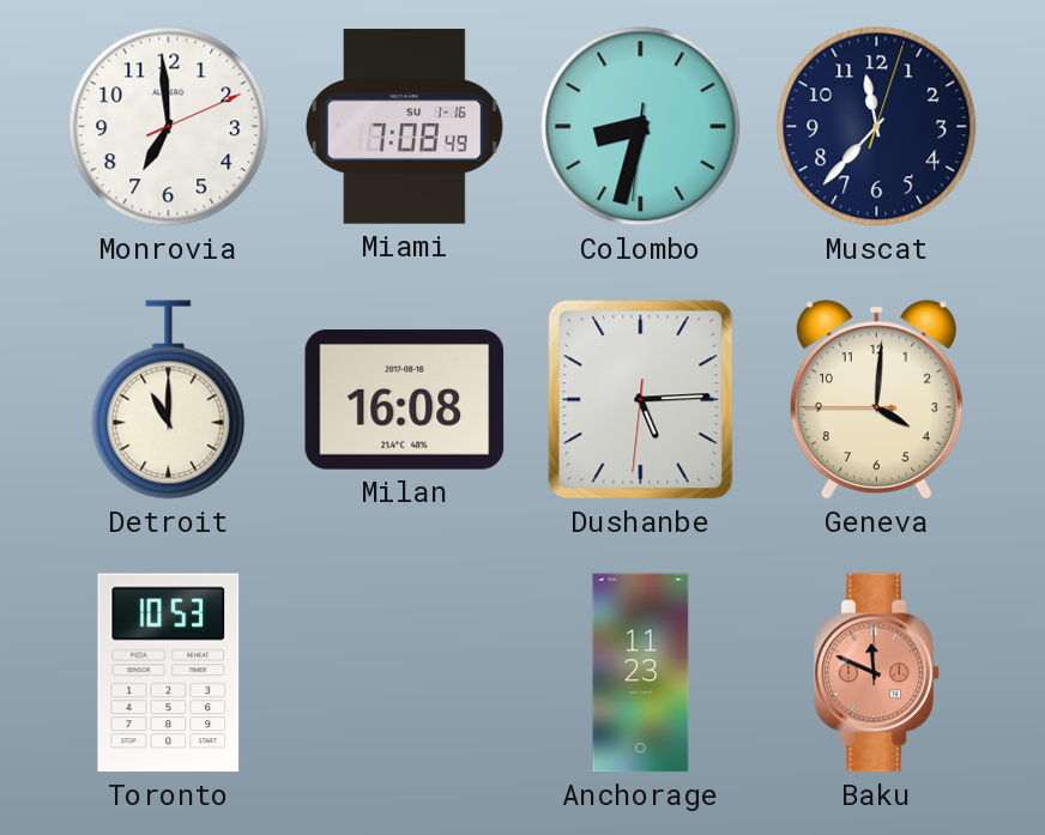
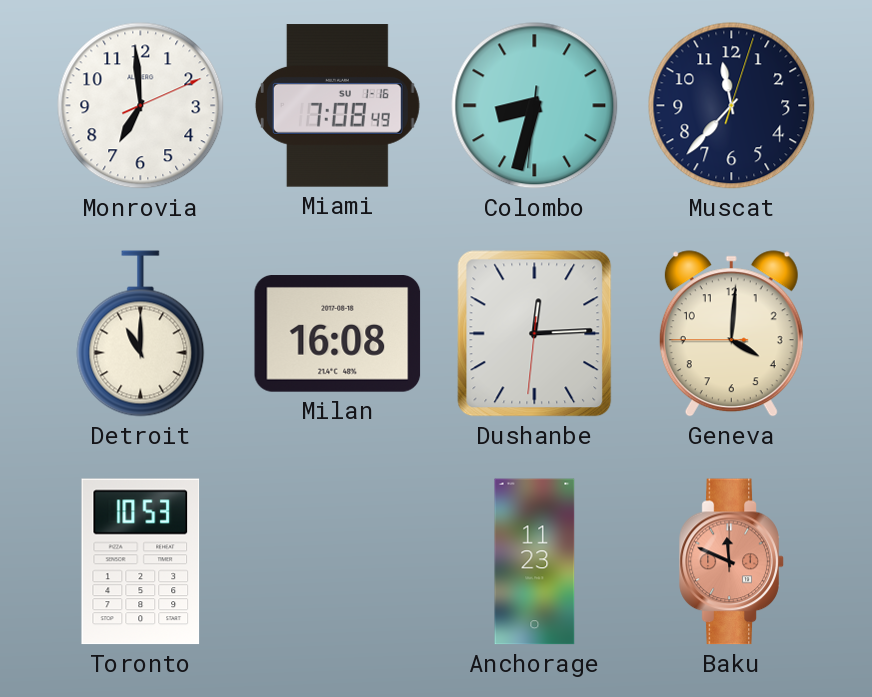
Dushanbe: 5:14 -> 12:14
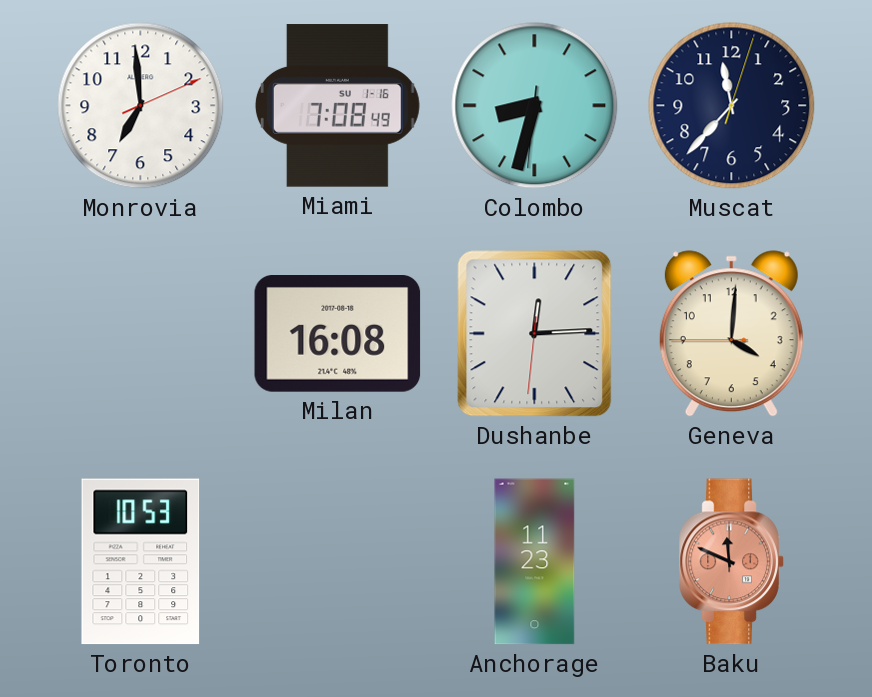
Detroit: 11:00 -> none
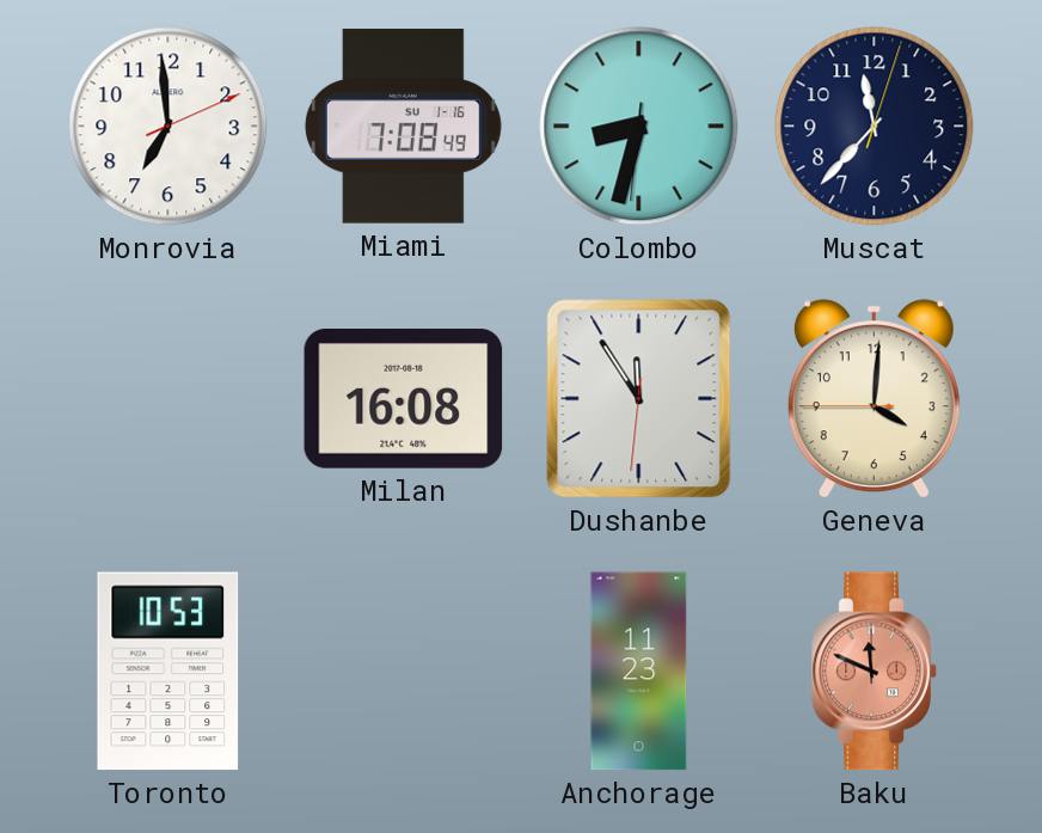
Dushanbe: 12:14 -> 11:54
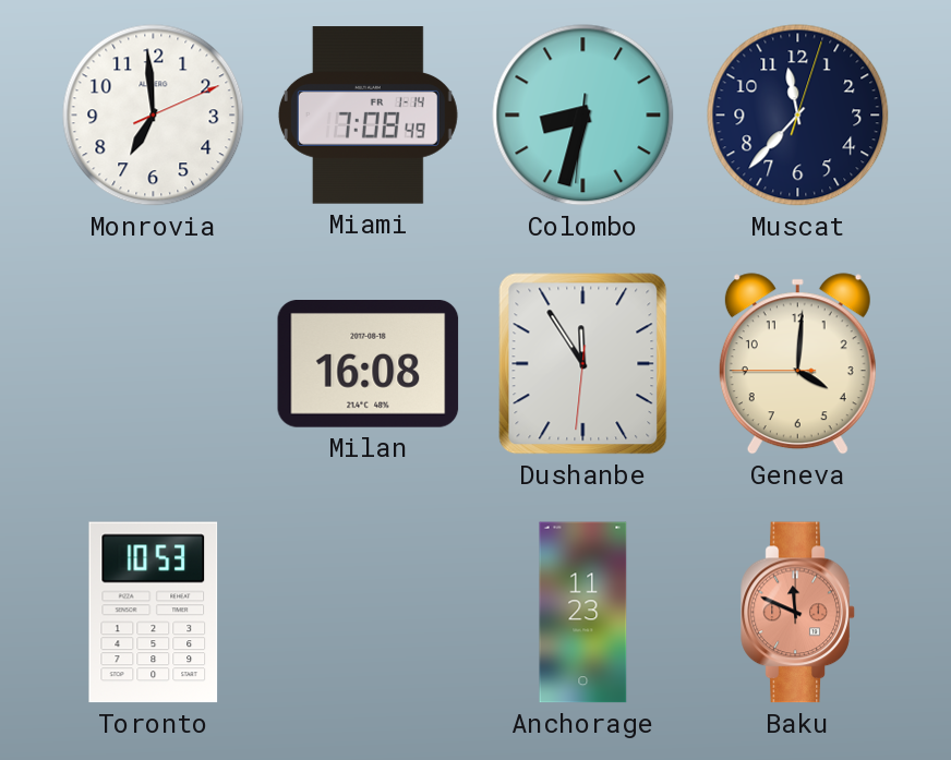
Miami date: SU 1-16 -> FR 1-14
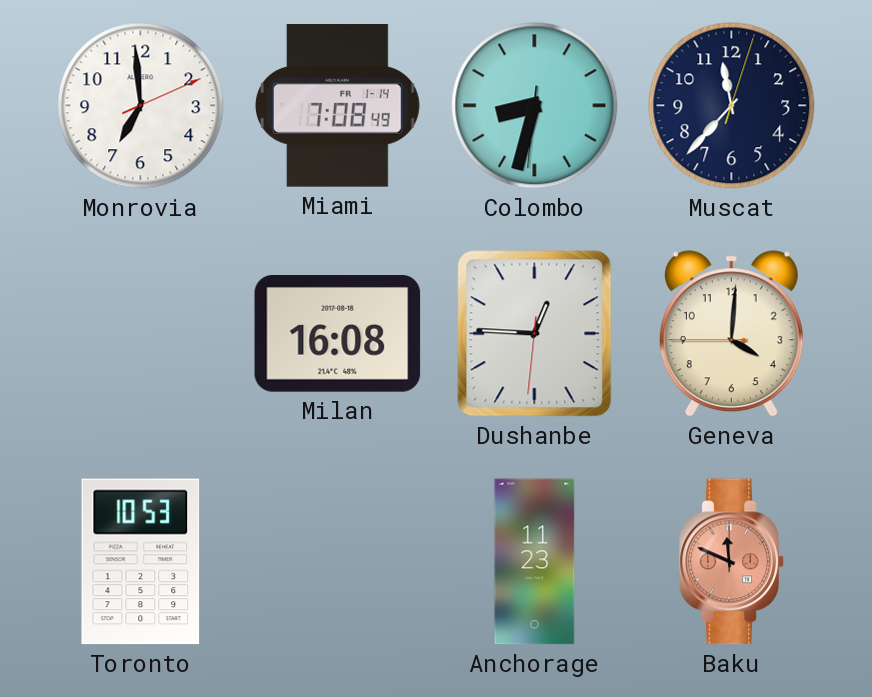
Dushanbe: 11:54 -> 12:45
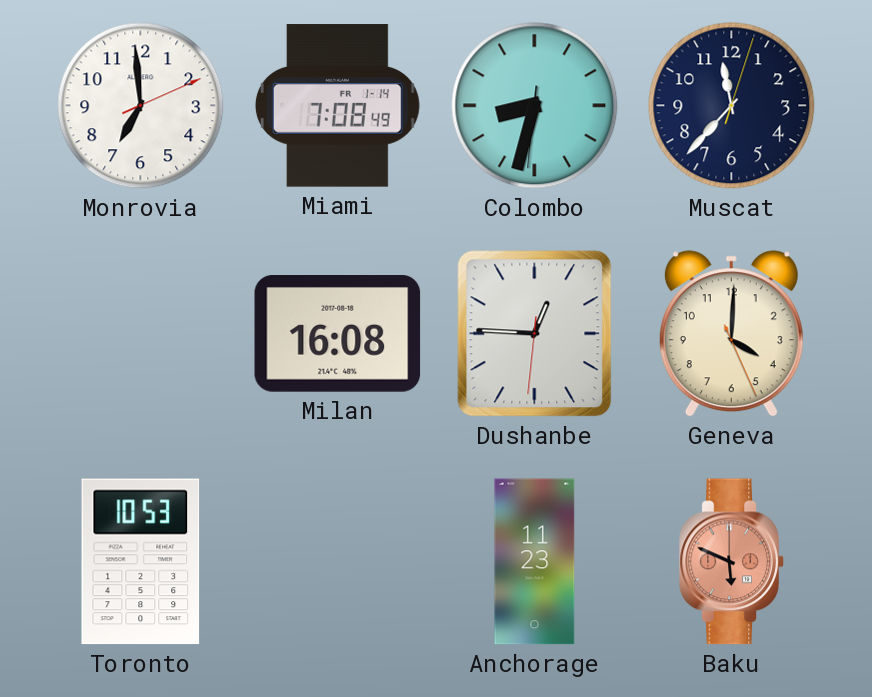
Geneva: 4:00:45 -> 4:00:26
Baku: 11:49 -> 5:49
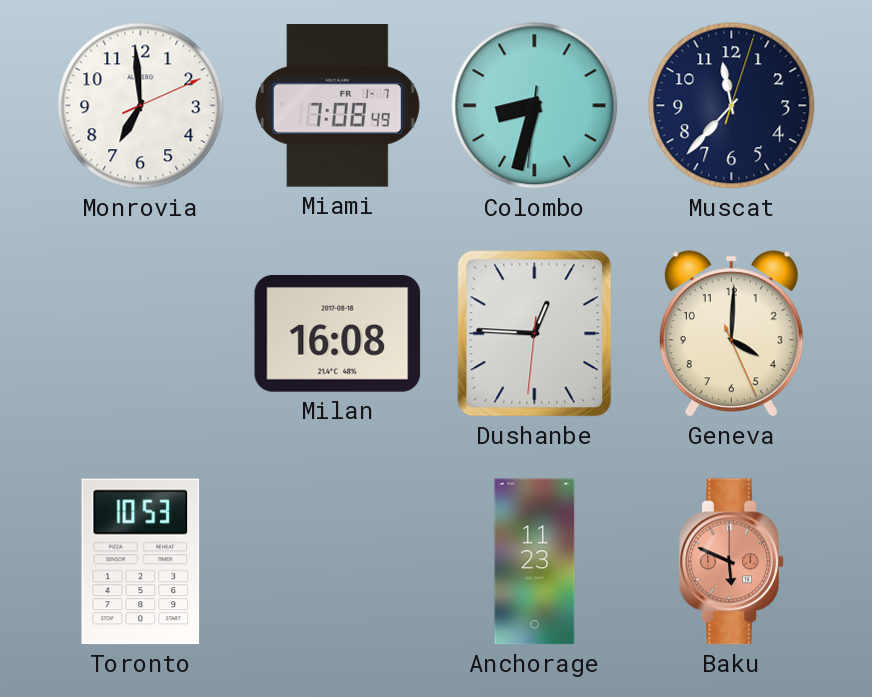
Miami date: FR 1-14 -> FR 1-7
